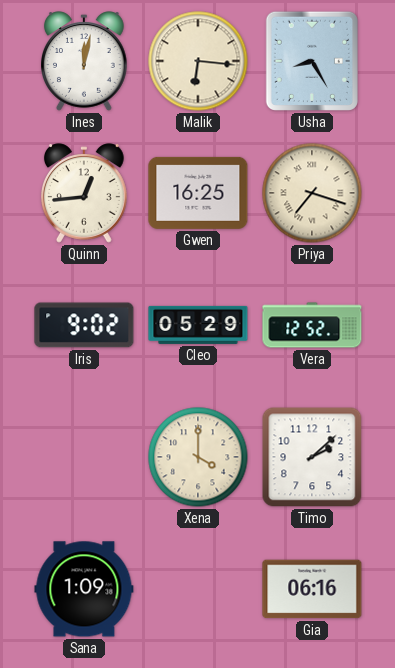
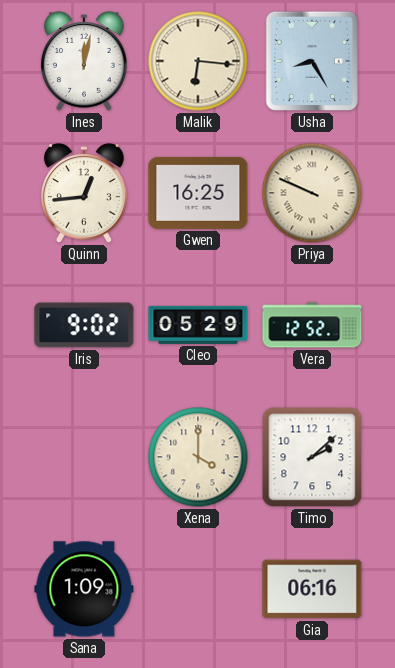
Priya: 7:18 -> 9:49
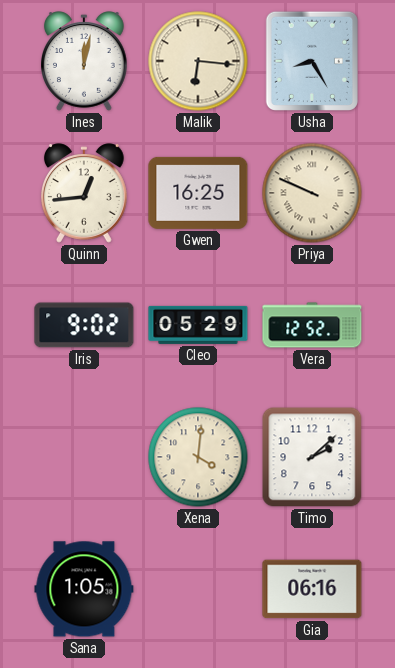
Xena: 4:00 -> 4:01
Sana: 1:09 -> 1:05
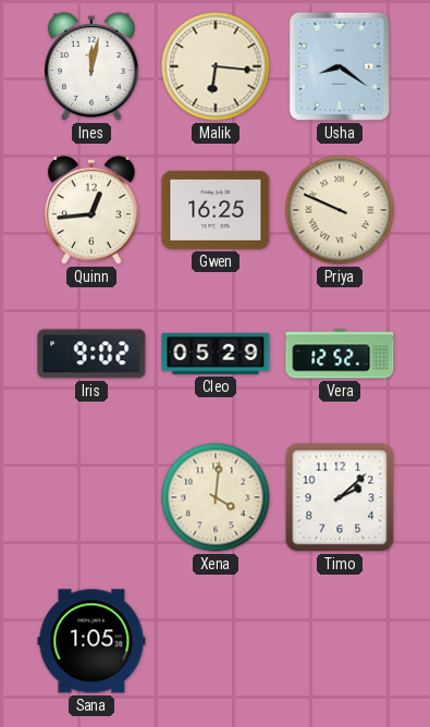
Usha: 8:25 -> 8:21
Gia: 06:16 -> none
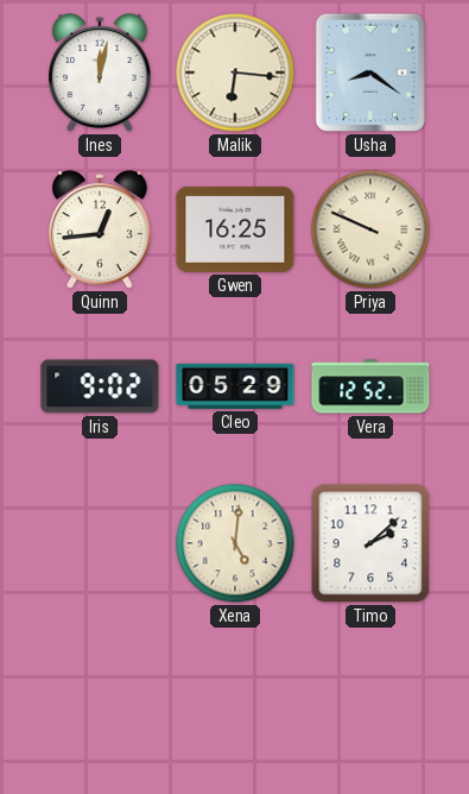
Xena: 4:01 -> 5:01
Sana: 1:05 -> none
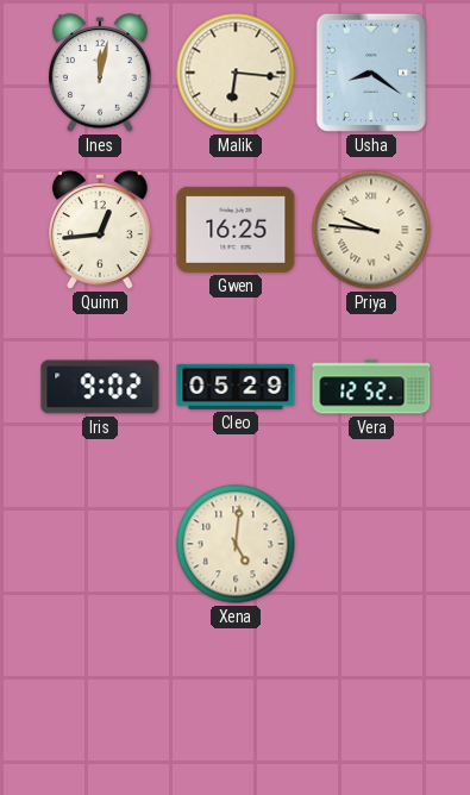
Priya: 9:49 -> 9:46
Timo: 2:08 -> none
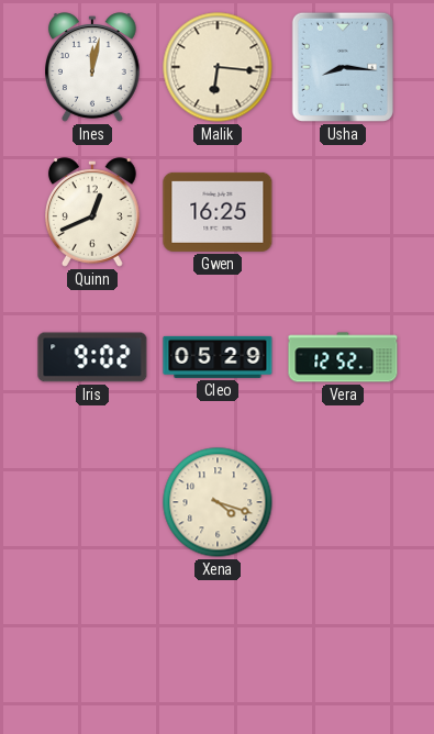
Usha: 8:21 -> 8:16
Quinn: 12:44 -> 12:41
Priya: 9:46 -> none
Xena: 5:01 -> 4:18
